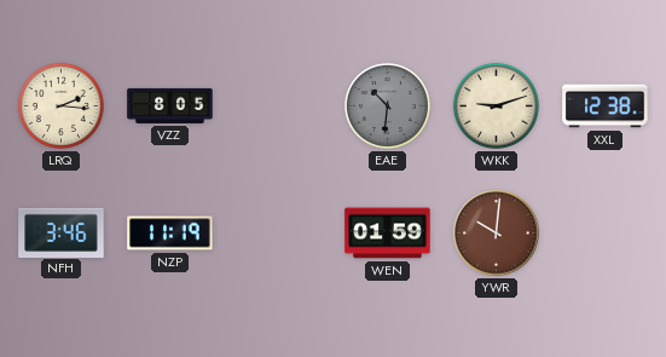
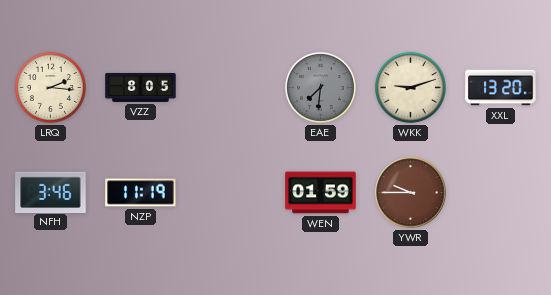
EAE: 10:31 -> 7:31
XXL: 12:38 -> 13:20
YWR: 10:01 -> 9:45
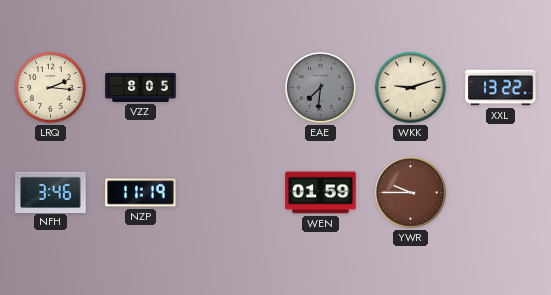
XXL: 13:20 -> 13:22
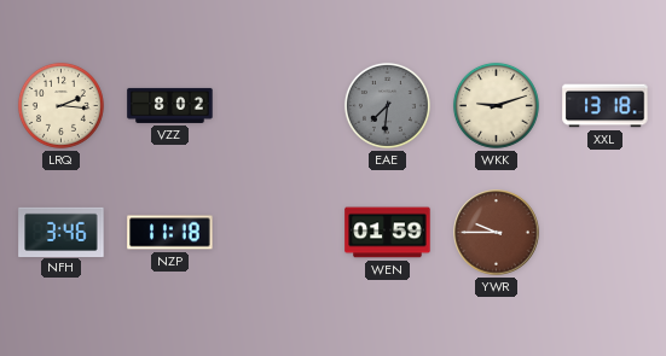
VZZ: 8:05 -> 8:02
XXL: 13:22 -> 13:18
NZP: 11:19 -> 11:18
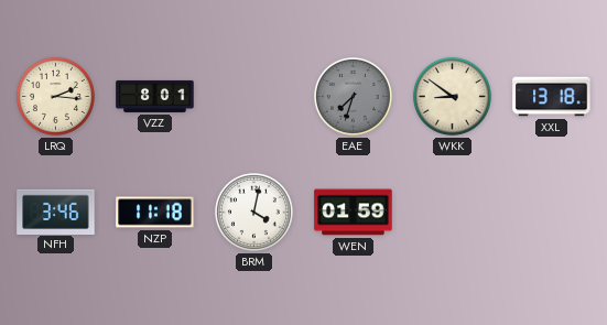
VZZ: 8:02 -> 8:01
EAE: 7:31 -> 7:33
WKK: 9:12 -> 8:51
BRM: none -> 4:02
YWR: 9:45 -> none
